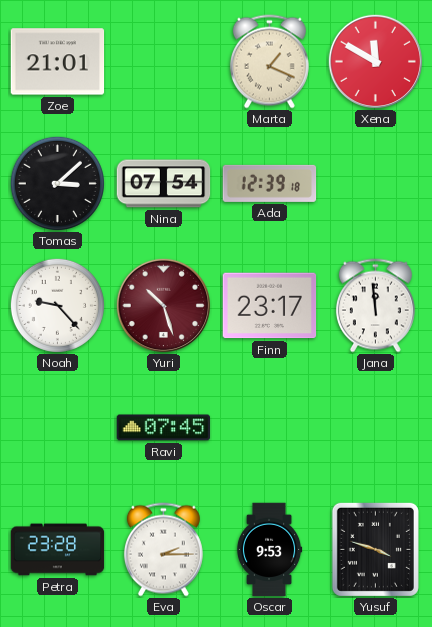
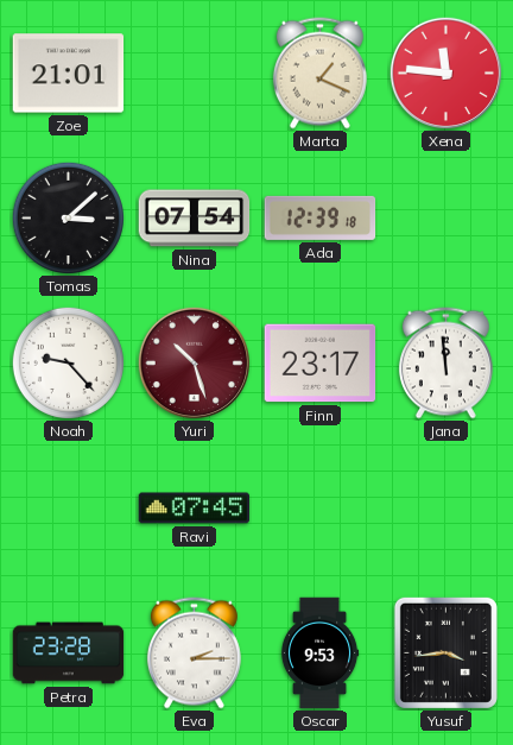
Xena: 11:50 -> 11:46
Yusuf: 3:48 -> 3:44
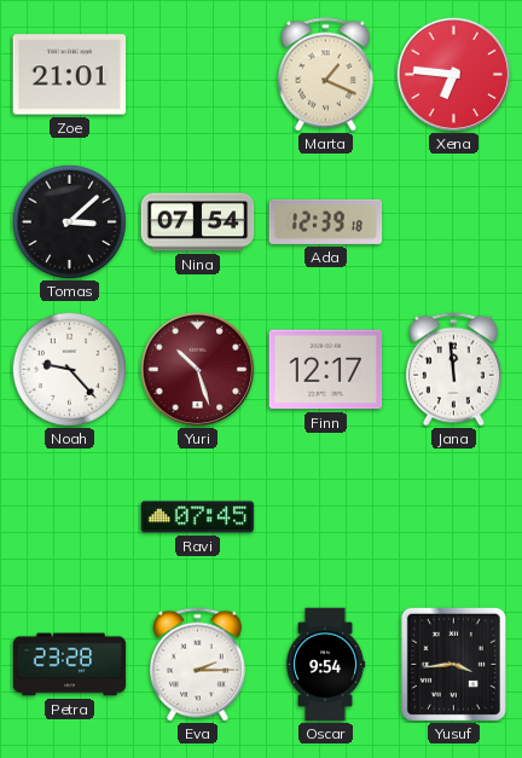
Xena: 11:46 -> 6:46
Finn: 23:17 -> 12:17
Oscar: 9:53 -> 9:54
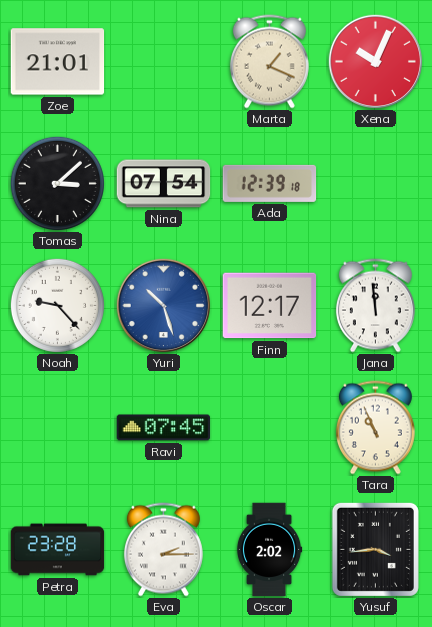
Xena: 6:46 -> 10:04
Yuri dial: burgundy -> blue
Tara: none -> 10:56
Oscar: 9:54 -> 2:02
